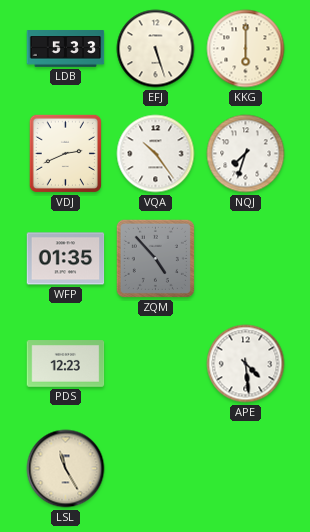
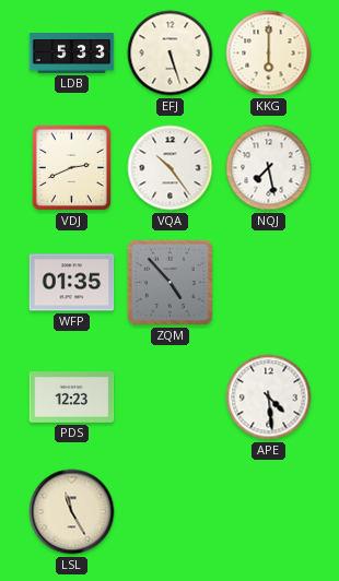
NQJ: 7:33 -> 7:28
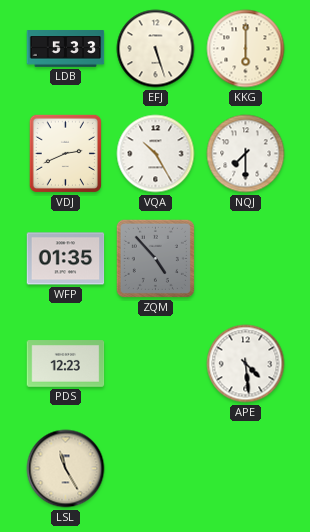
VQA: 10:24 -> 10:25
NQJ: 7:28 -> 7:30
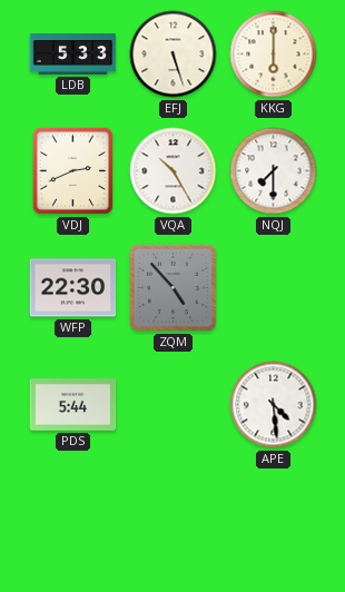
WFP: 01:35 -> 22:30
PDS: 12:23 -> 5:44
LSL: 11:25 -> none
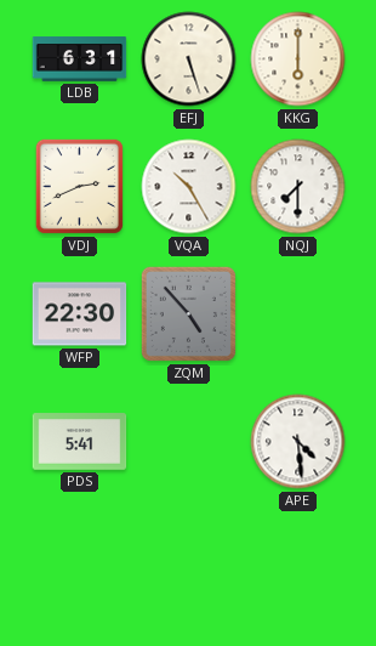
LDB: 5:33 -> 6:31
PDS: 5:44 -> 5:41
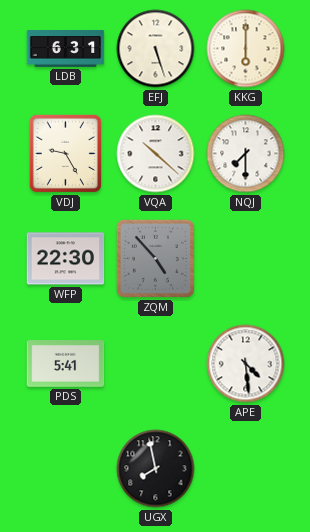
VDJ: 2:41 -> 9:25
VQA: 10:25 -> 10:22
UGX: none -> 7:58
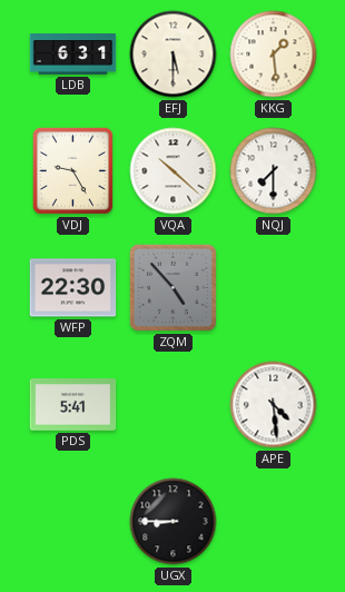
EFJ: 5:27 -> 5:30
KKG: 6:00 -> 1:29
UGX: 7:58 -> 8:45
